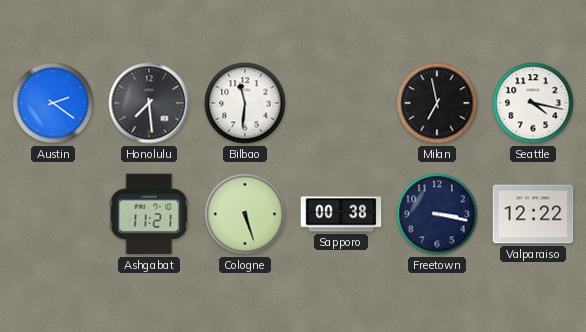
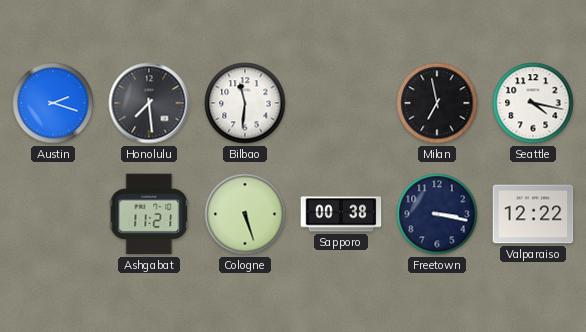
Austin: 2:21 -> 2:18
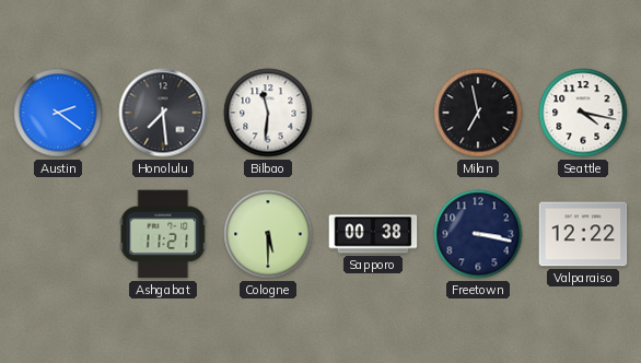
Austin: 2:18 -> 2:21
Cologne: 5:27 -> 5:30
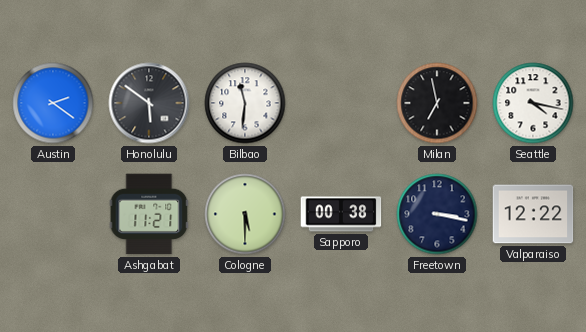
Honolulu: 7:29 -> 5:51
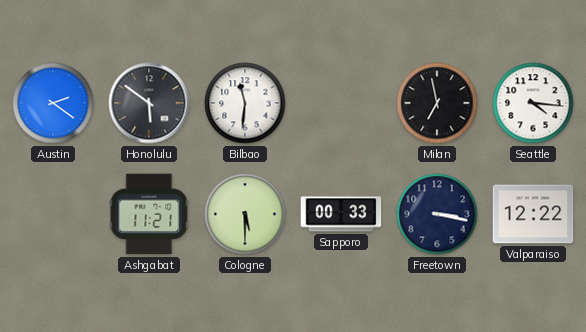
Seattle: 4:17 -> 4:16
Sapporo: 00:38 -> 00:33
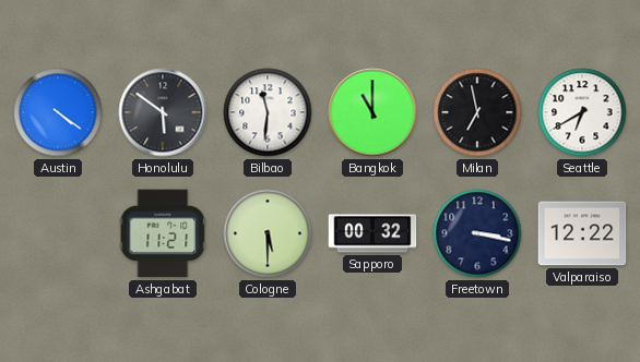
Austin: 2:21 -> 4:21
Bangkok: none -> 11:00
Seattle: 4:16 -> 6:40
Sapporo: 00:33 -> 00:32
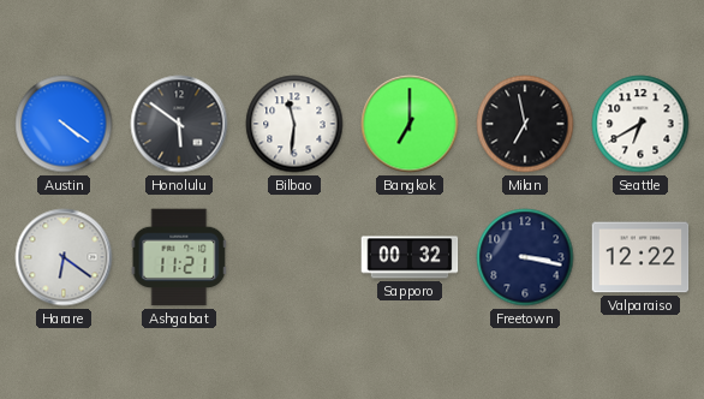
Bangkok: 11:00 -> 7:00
Harare: none -> 6:21
Cologne: 5:30 -> none
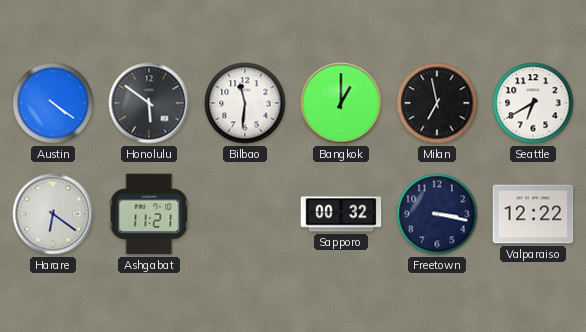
Bangkok: 7:00 -> 1:00
